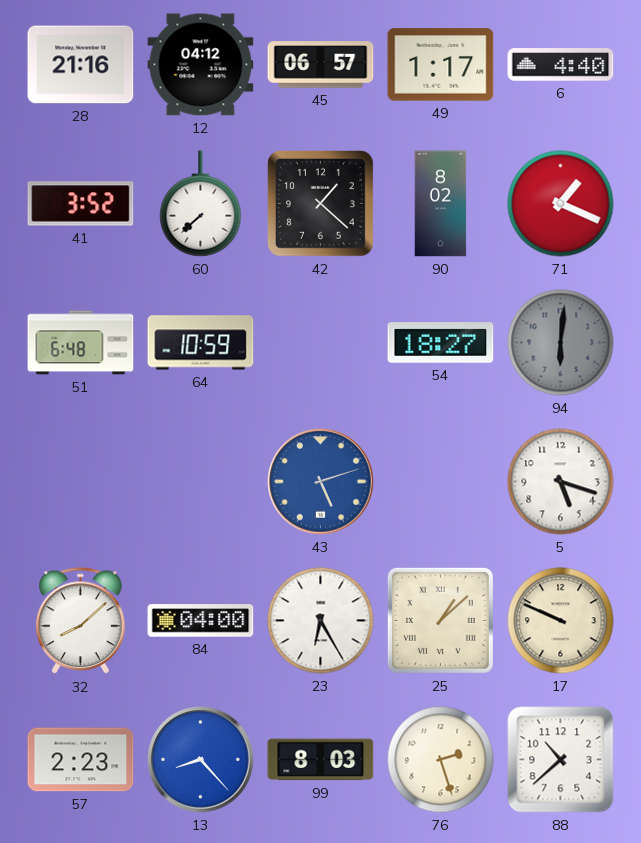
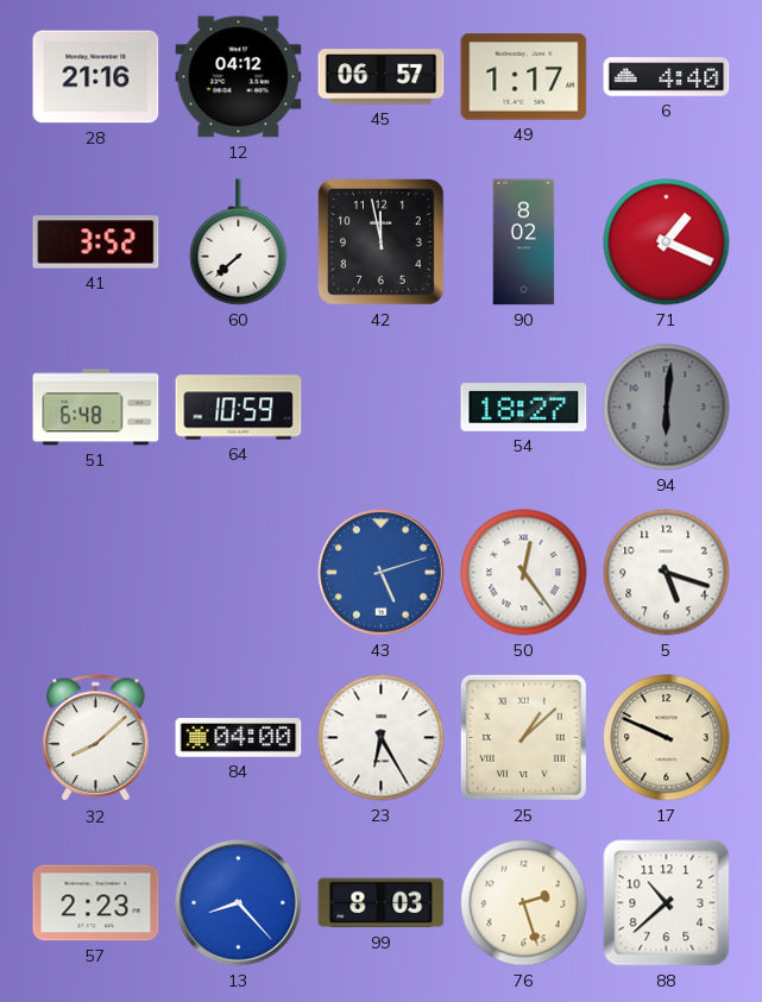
42: 1:22 -> 11:58
50: none -> 12:24
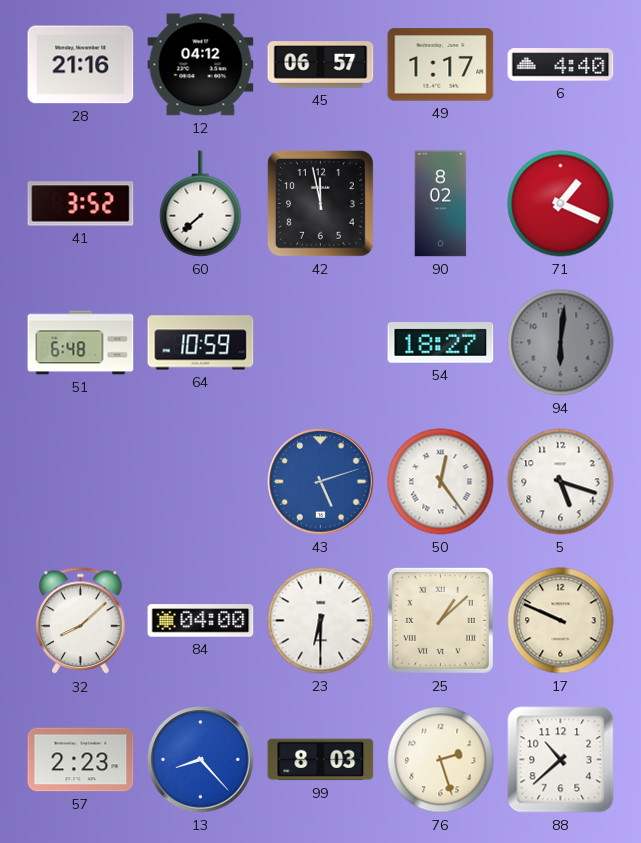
23: 6:25 -> 6:30
